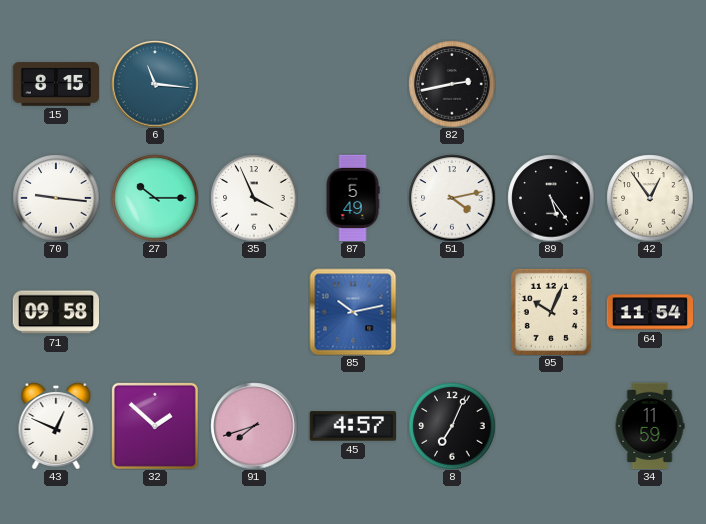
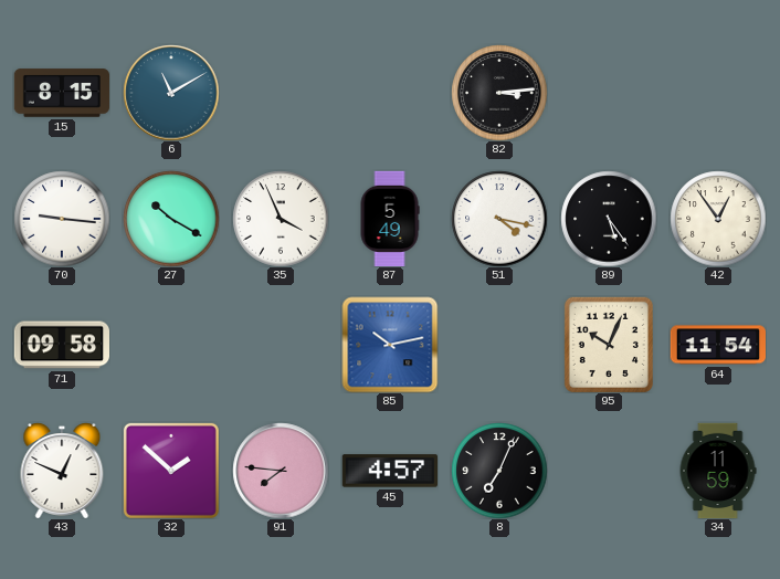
6: 11:16 -> 11:10
82: 2:43 -> 3:14
27: 10:15 -> 10:20
51: 4:13 -> 4:17
91: 7:42 -> 7:46
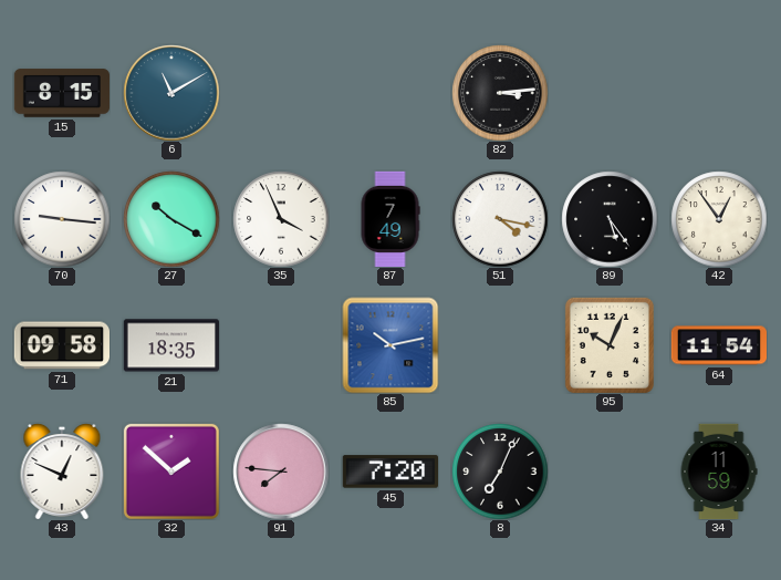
87: 5:49 -> 7:49
21: none -> 18:35
45: 4:57 -> 7:20
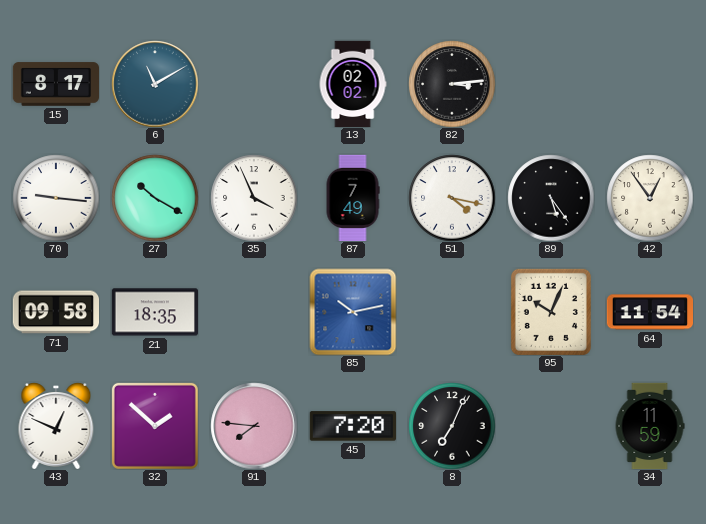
15: 8:15 -> 8:17
13: none -> 02:02
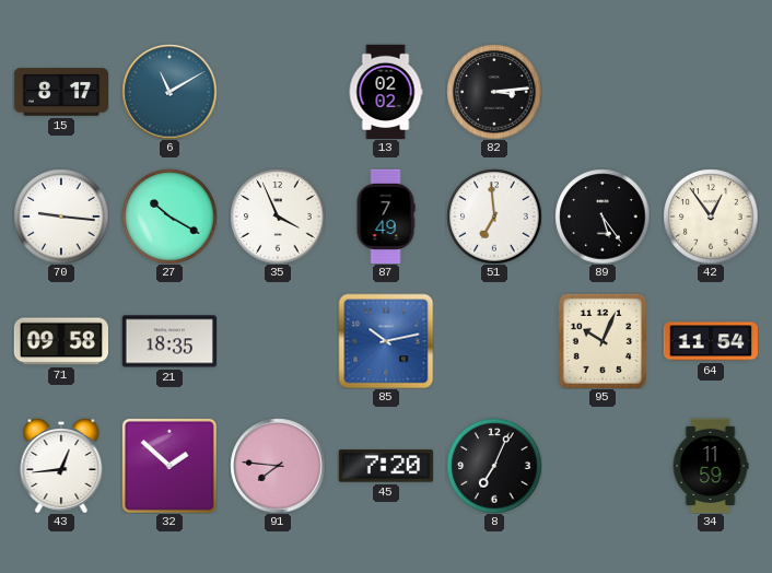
51: 4:17 -> 6:59
43: 12:49 -> 12:44
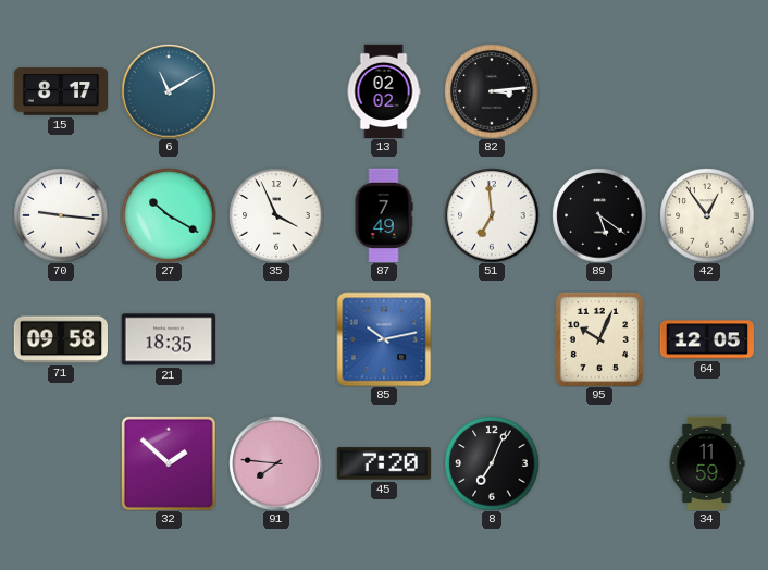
89: 5:24 -> 5:21
64: 11:54 -> 12:05
43: 12:44 -> none
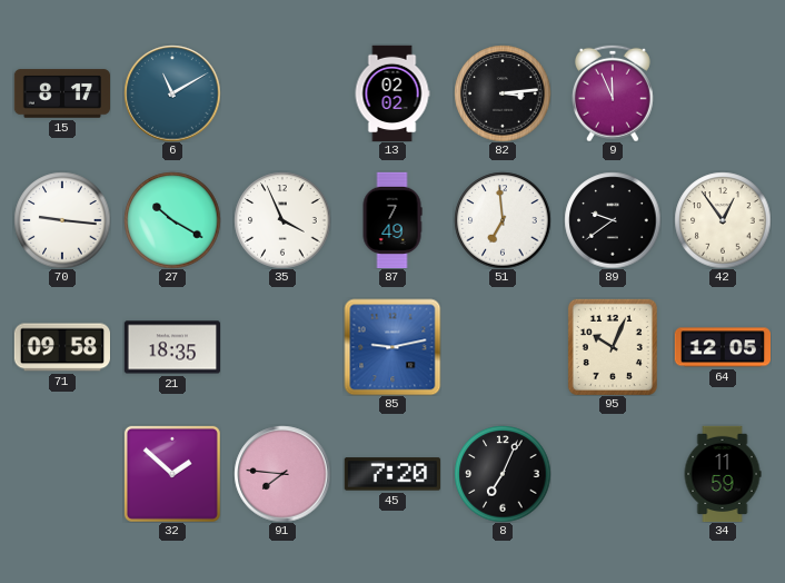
9: none -> 11:56
89: 5:21 -> 9:39
85: 10:13 -> 9:13
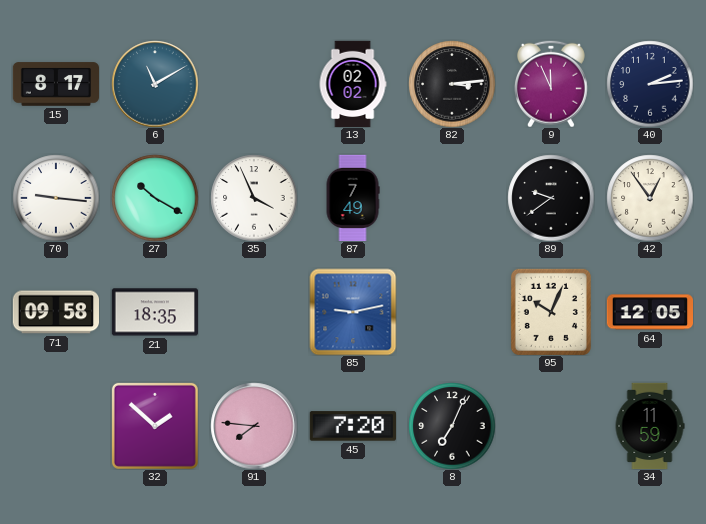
40: none -> 2:14
51: 6:59 -> none
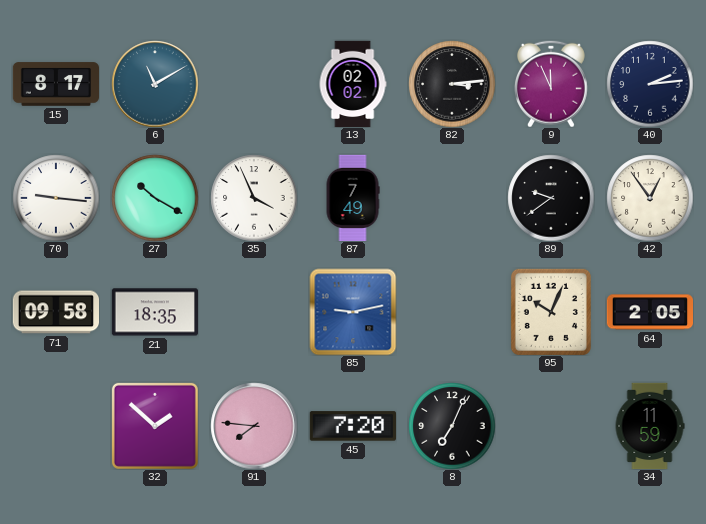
64: 12:05 -> 2:05
